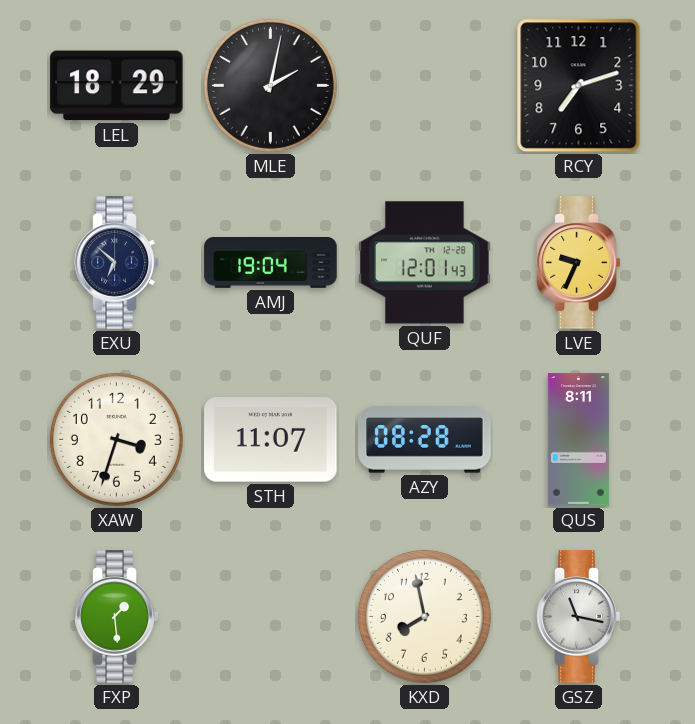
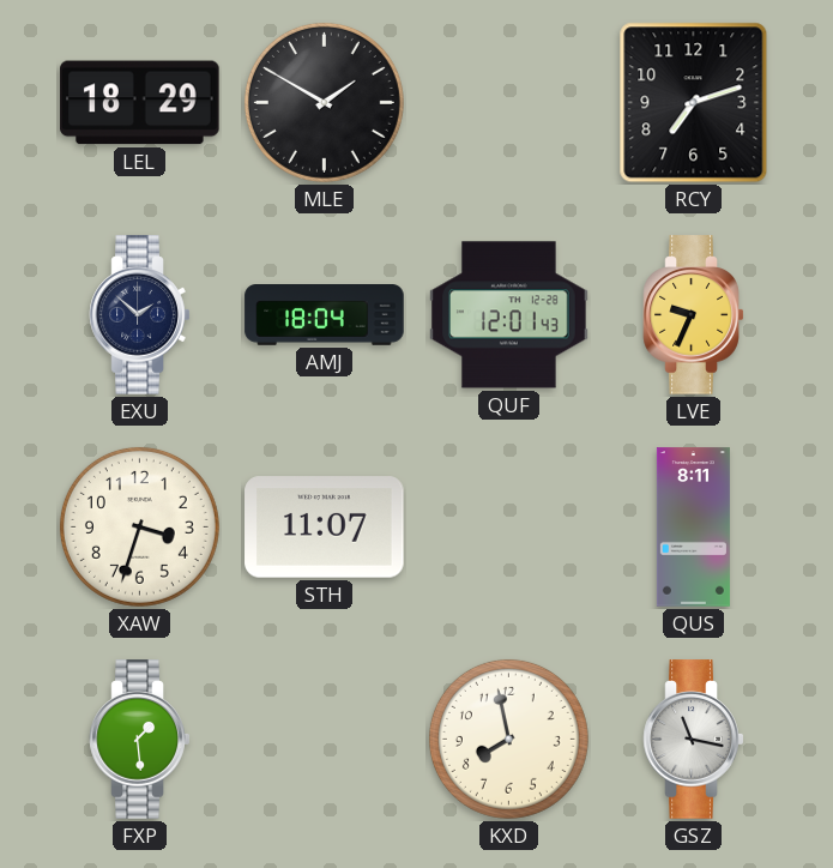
MLE: 2:02 -> 1:50
EXU: 6:52 -> 1:52
AMJ: 19:04 -> 18:04
AZY: 08:28 -> none
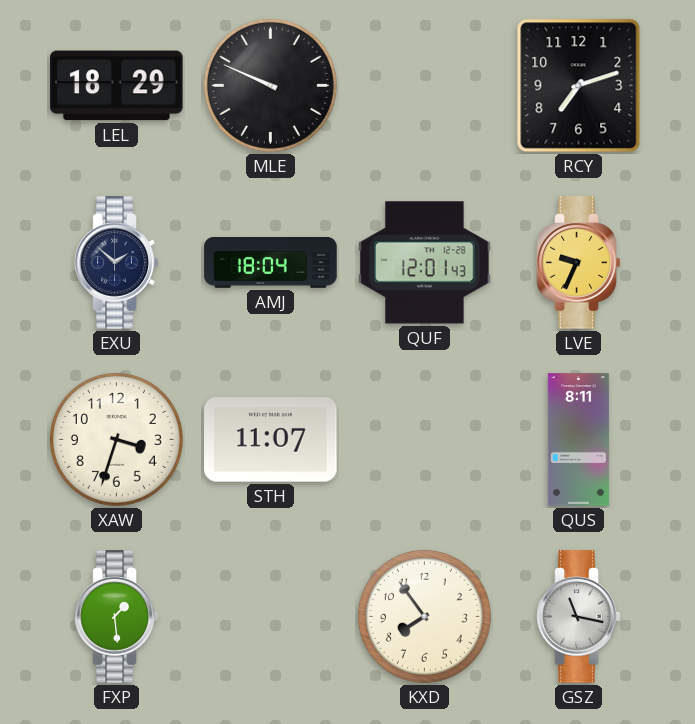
MLE: 1:50 -> 9:49
KXD: 7:58 -> 7:54
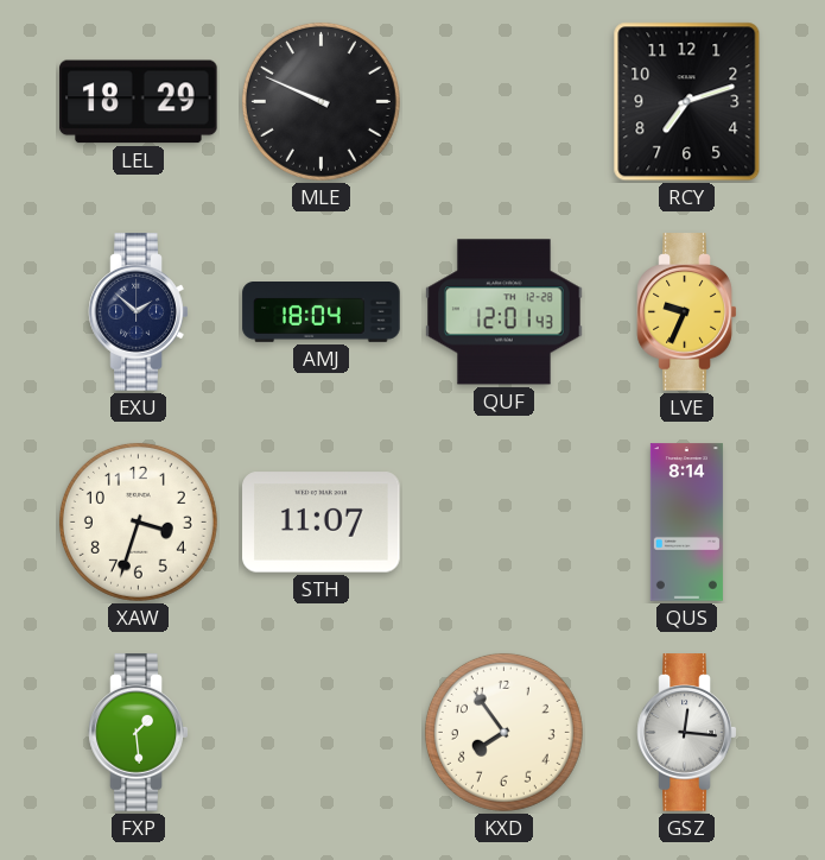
QUS: 8:11 -> 8:14
GSZ: 11:17 -> 12:16
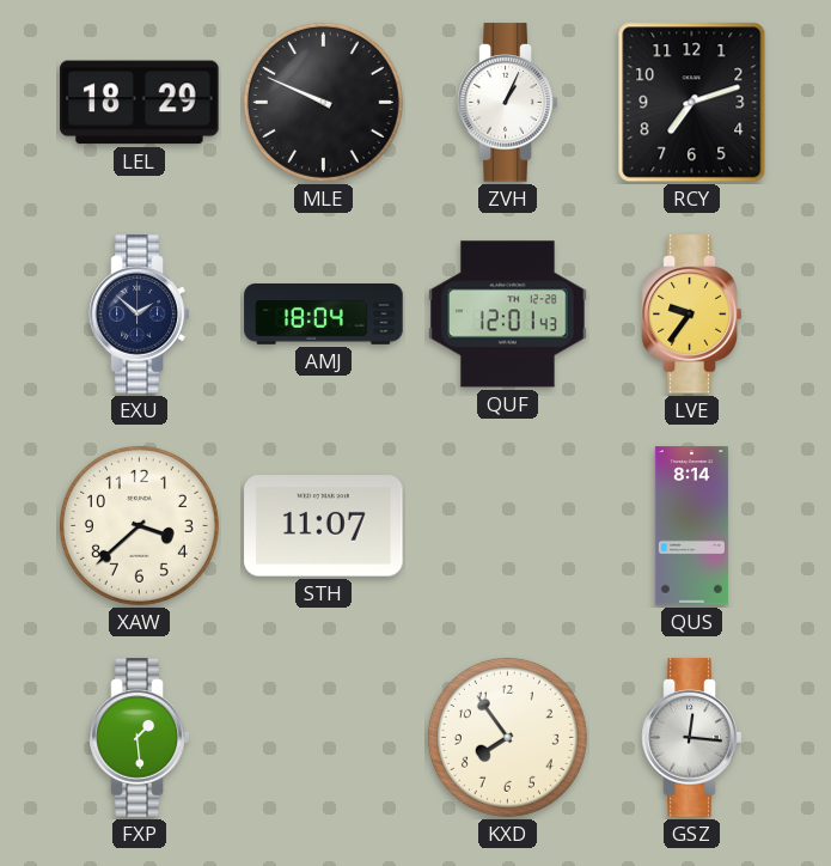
ZVH: none -> 1:04
LVE: 9:34 -> 9:36
XAW: 3:33 -> 3:38
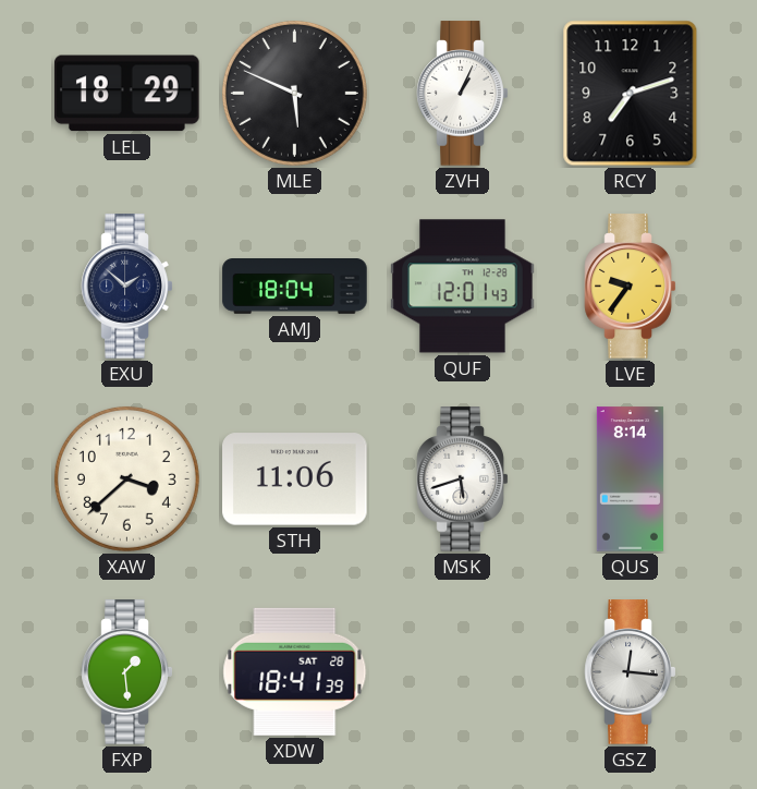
MLE: 9:49 -> 5:49
STH: 11:07 -> 11:06
MSK: none -> 5:42
XDW: none -> 18:41
KXD: 7:54 -> none
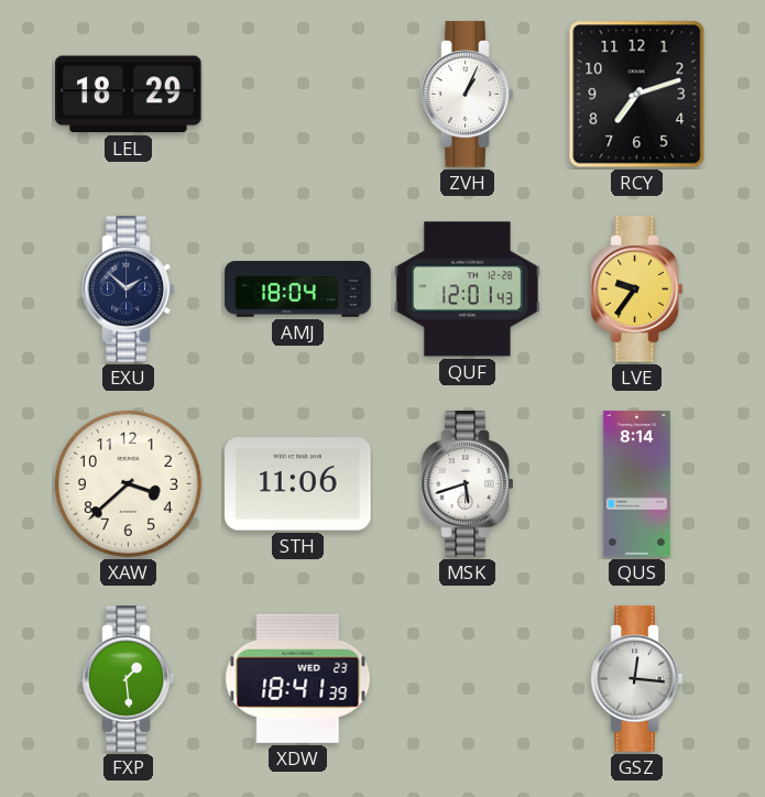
MLE: 5:49 -> none
XDW date: SAT 28 -> WED 23
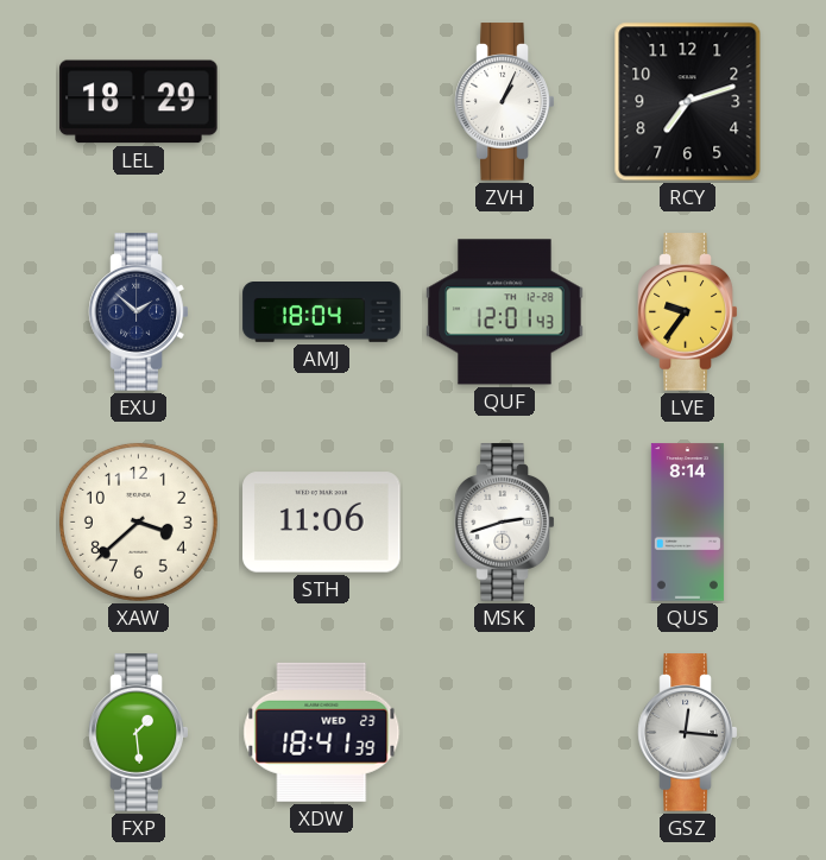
MSK: 5:42 -> 2:42
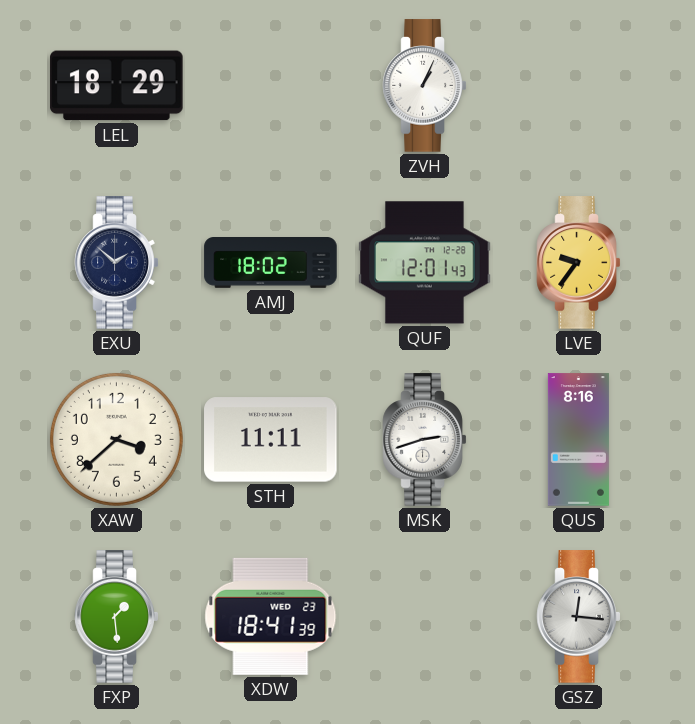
RCY: 7:12 -> none
AMJ: 18:04 -> 18:02
STH: 11:06 -> 11:11
QUS: 8:14 -> 8:16
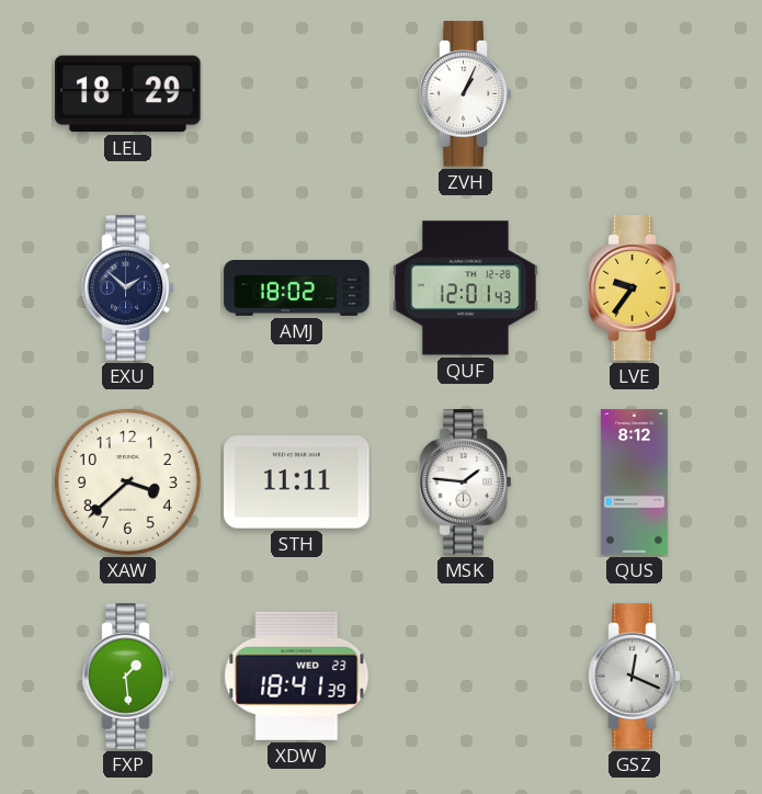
MSK: 2:42 -> 1:46
QUS: 8:16 -> 8:12
GSZ: 12:16 -> 12:19
